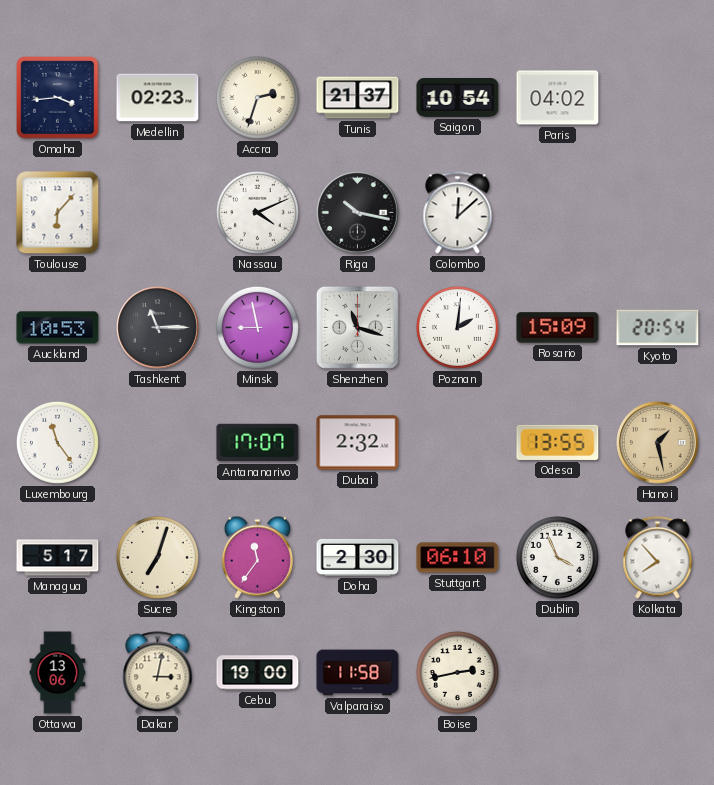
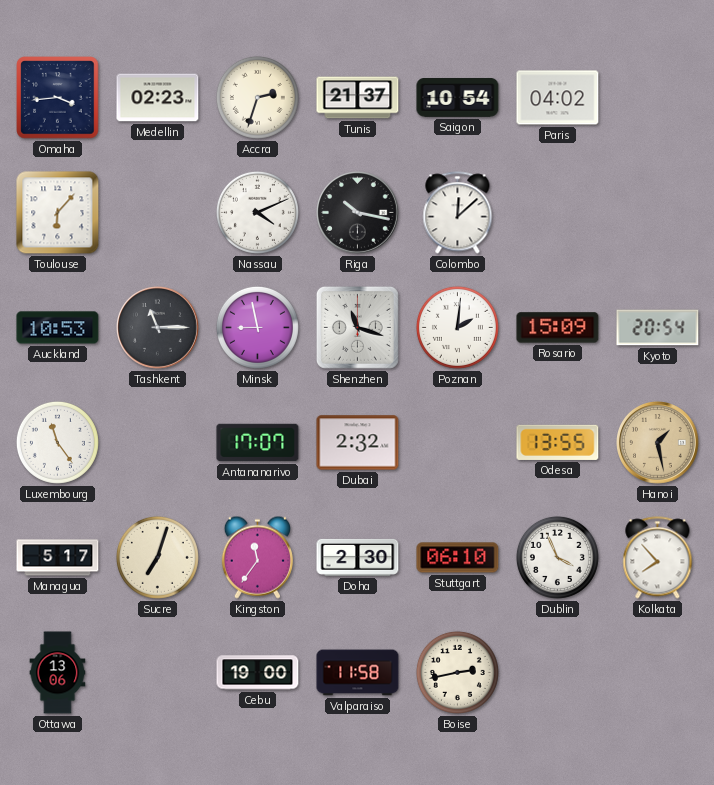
Dakar: 3:02 -> none
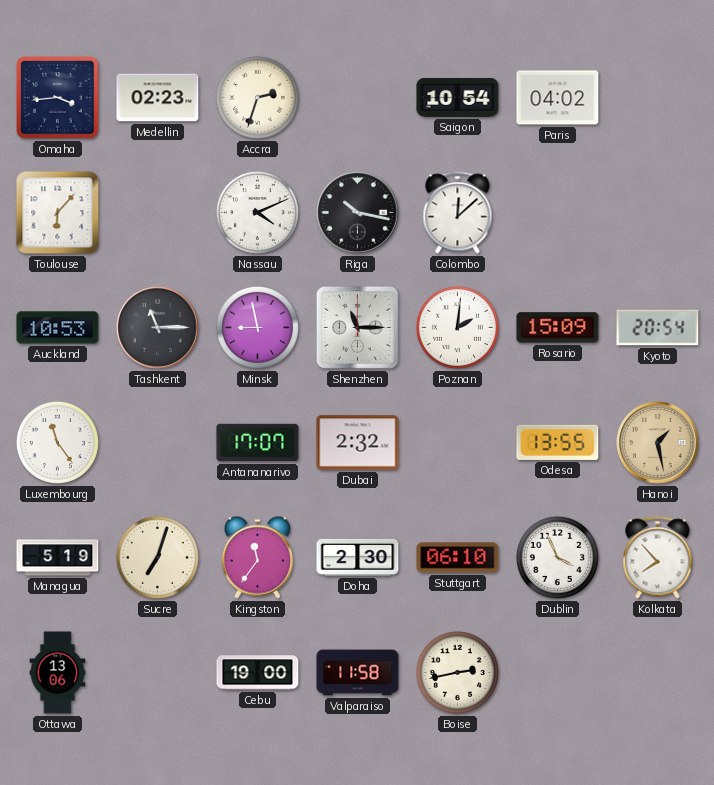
Tunis: 21:37 -> none
Shenzhen: 11:18 -> 11:15
Managua: 5:17 -> 5:19
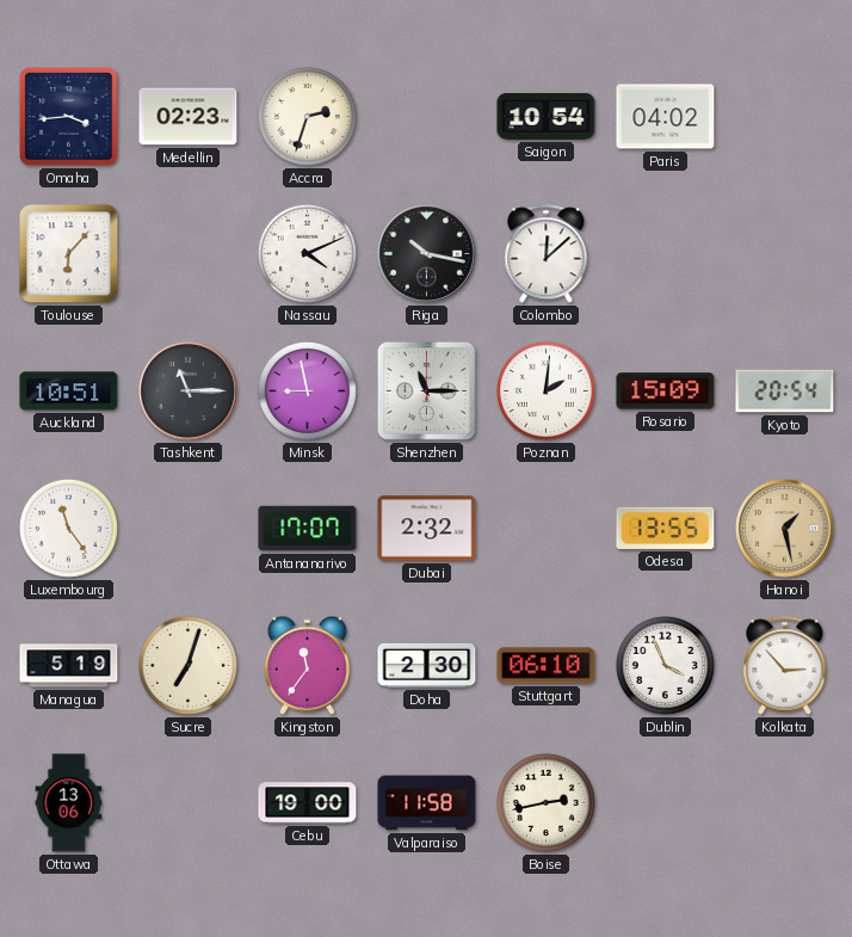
Auckland: 10:53 -> 10:51
Kolkata: 7:53 -> 2:53
